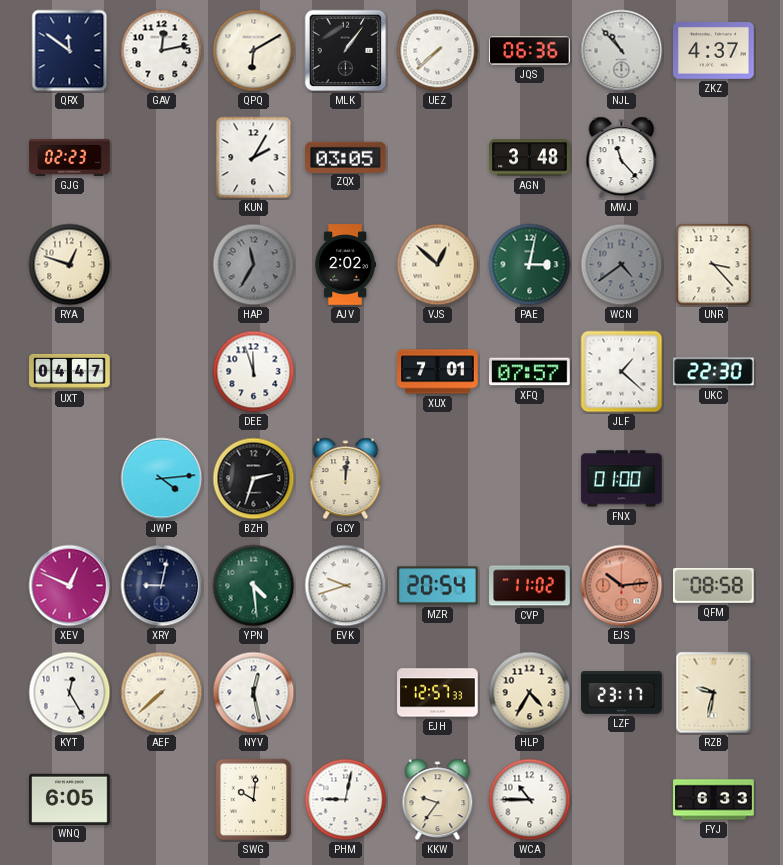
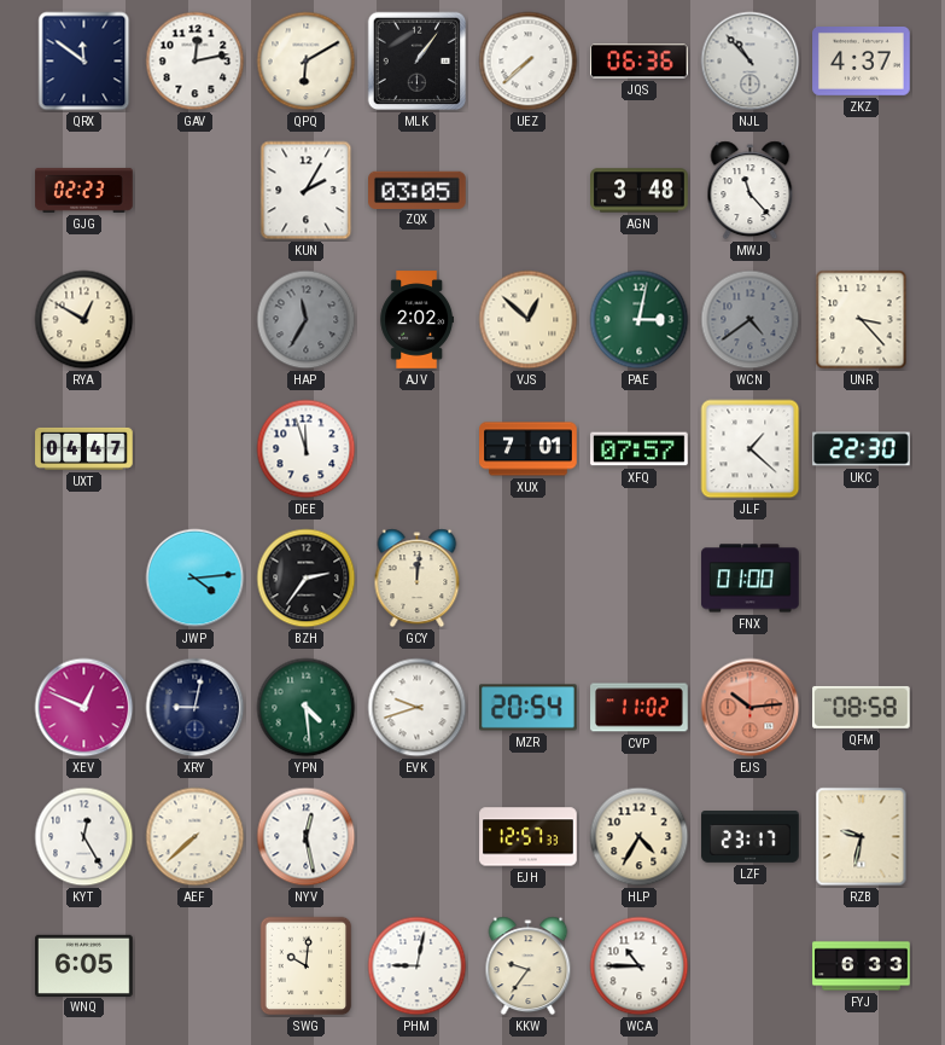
RYA: 12:48 -> 12:50
BZH: 2:33 -> 2:36
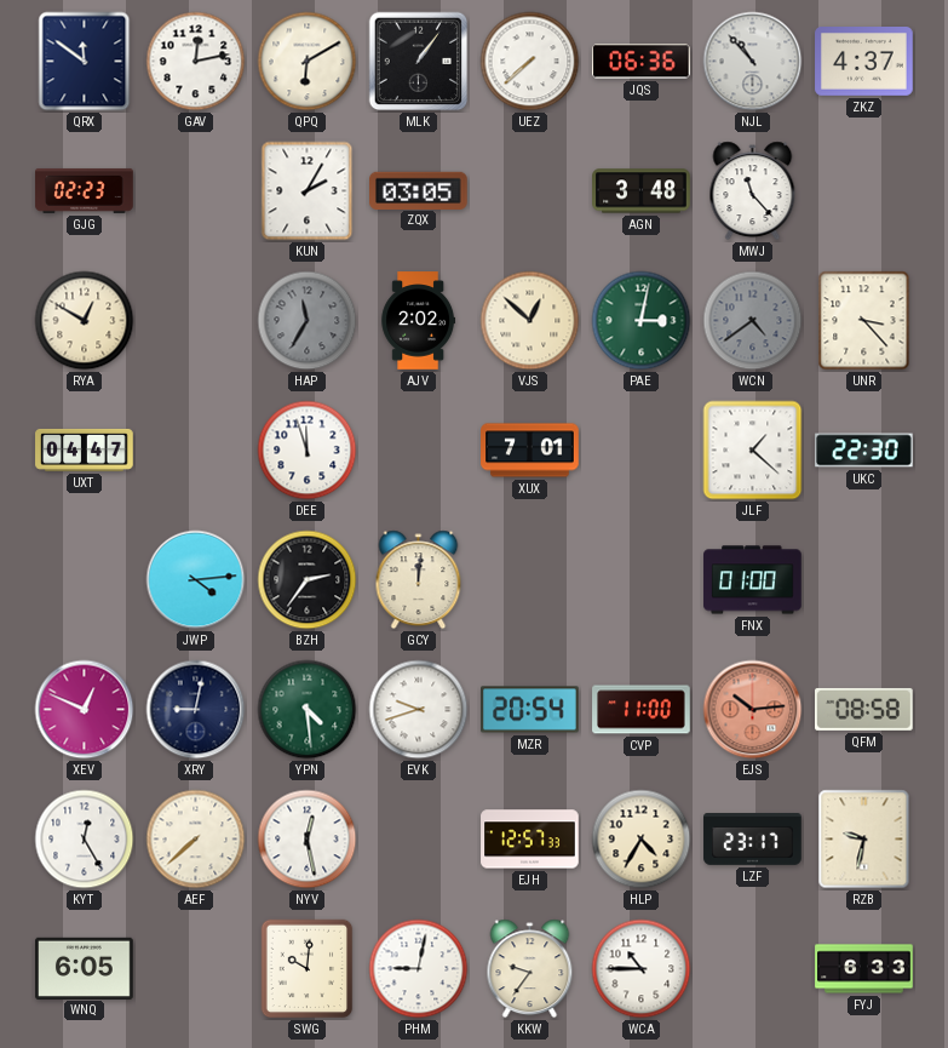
XFQ: 07:57 -> none
CVP: 11:02 -> 11:00
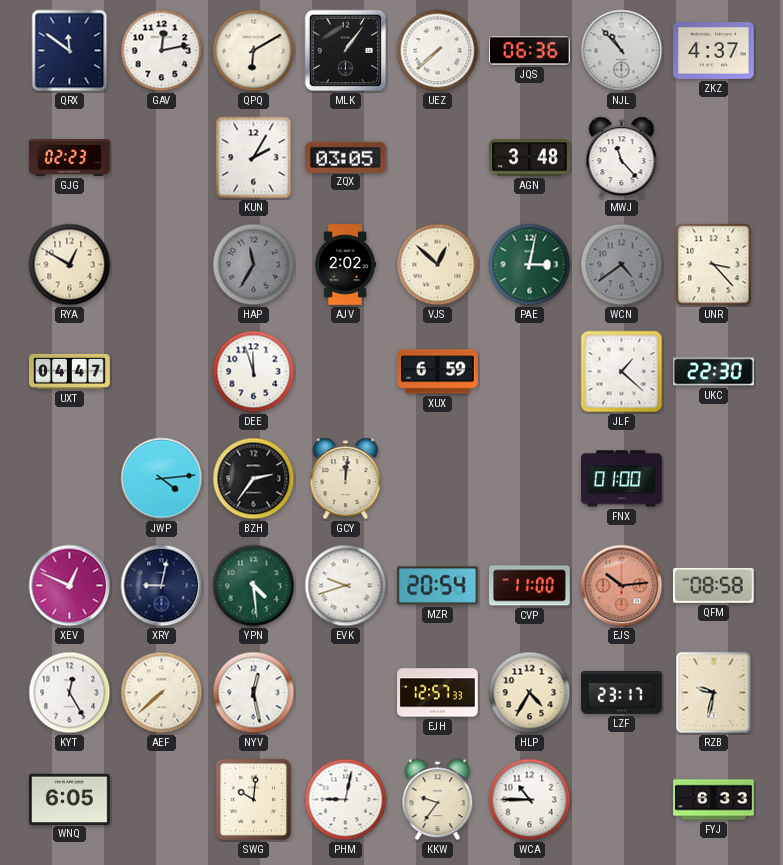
XUX: 7:01 -> 6:59
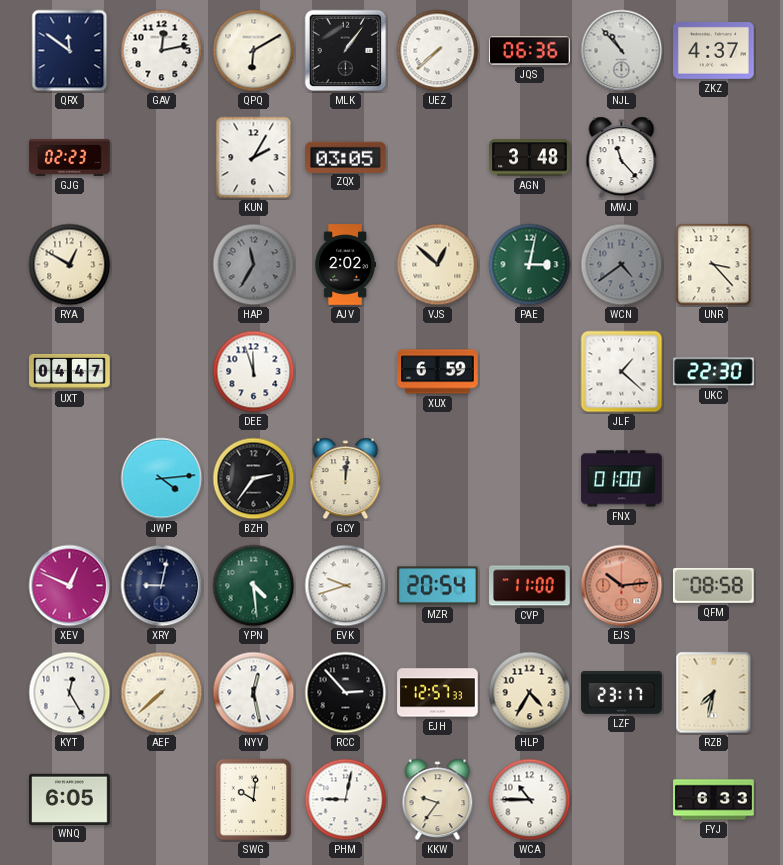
RCC: none -> 2:53
RZB: 9:32 -> 7:32
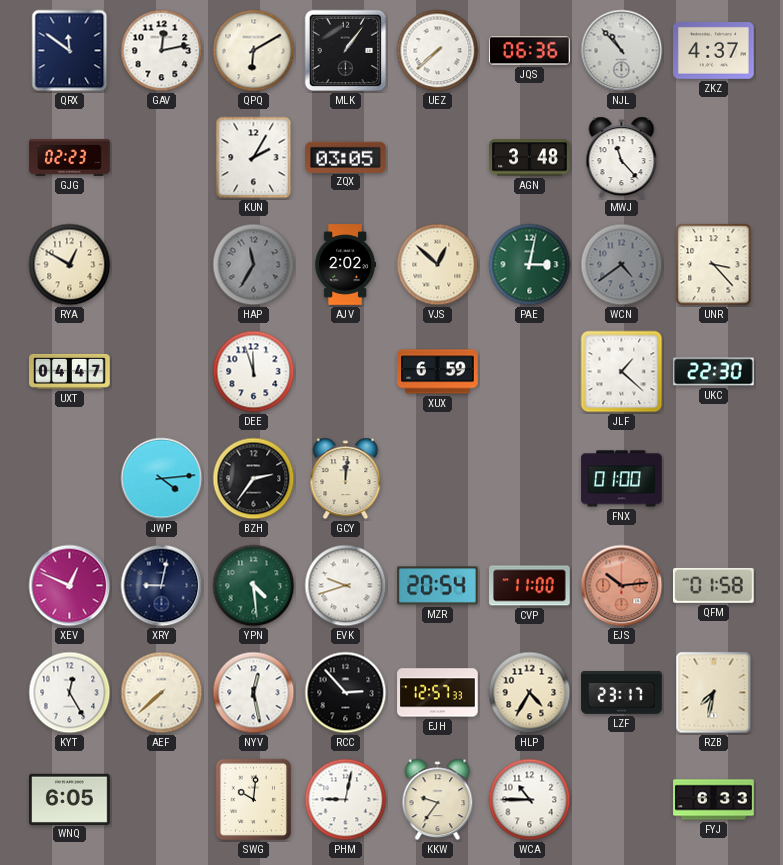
QFM: 08:58 -> 01:58
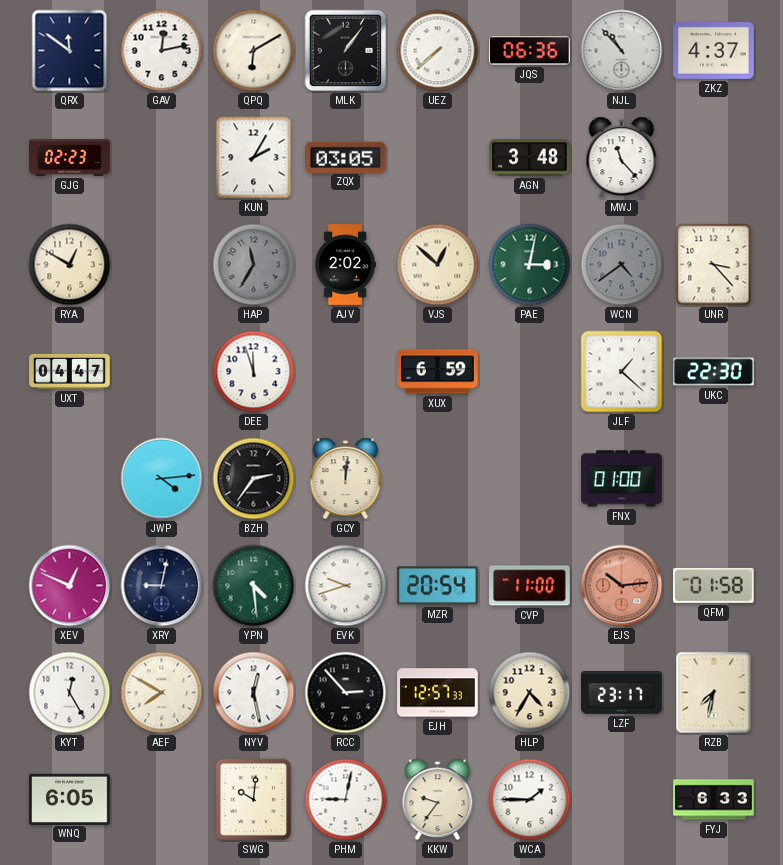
AEF: 7:38 -> 7:50
WCA: 10:45 -> 1:45
